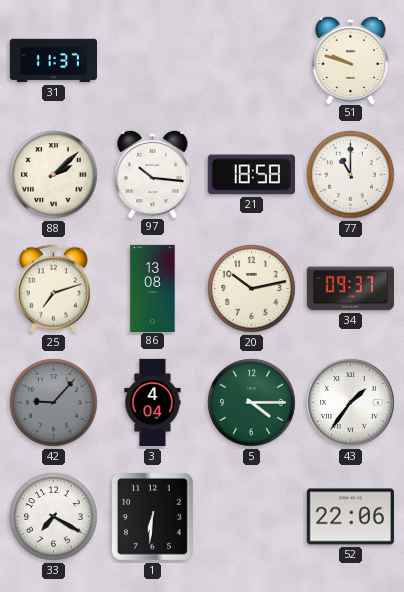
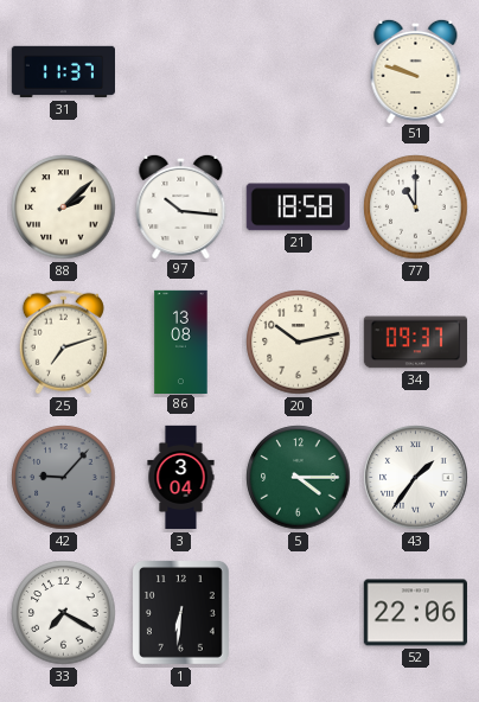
3: 4:04 -> 3:04
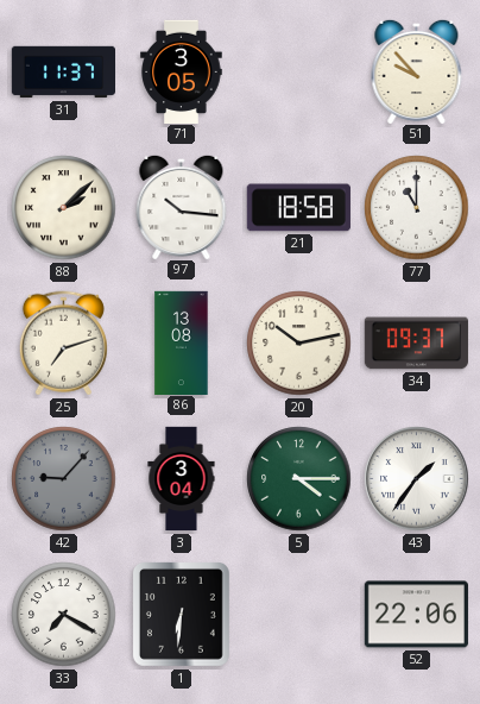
71: none -> 3:05
51: 9:48 -> 9:53
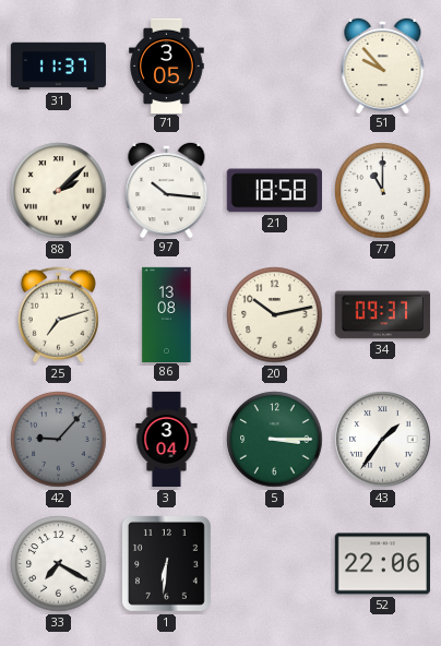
5: 4:15 -> 3:15
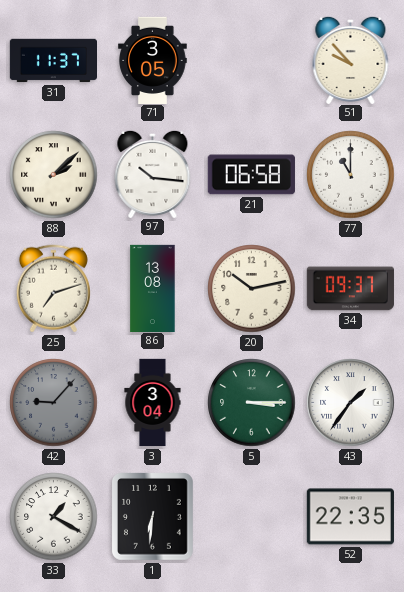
21: 18:58 -> 06:58
33: 7:20 -> 1:20
52: 22:06 -> 22:35
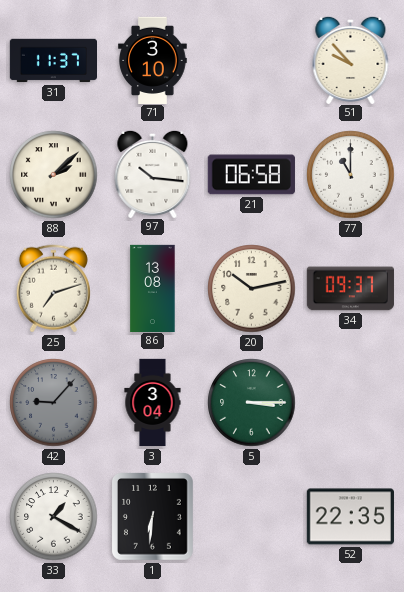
71: 3:05 -> 3:10
43: 1:36 -> none
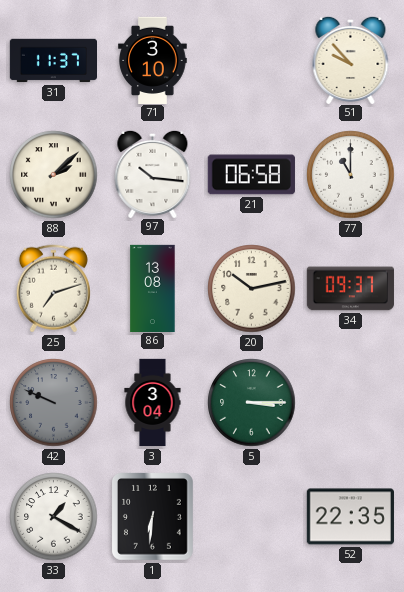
42: 9:07 -> 9:49
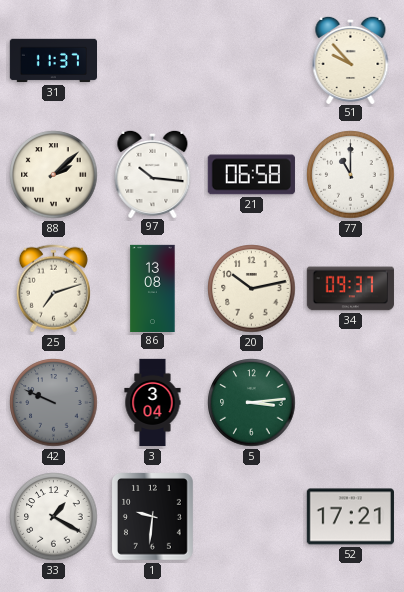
71: 3:10 -> none
5: 3:15 -> 3:14
1: 6:31 -> 9:31
52: 22:35 -> 17:21
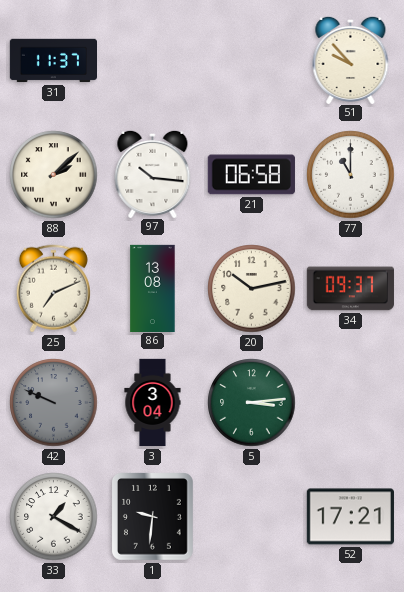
25: 7:12 -> 7:11
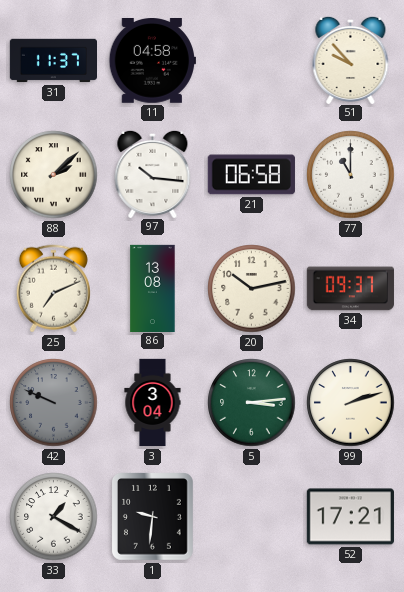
11: none -> 04:58
99: none -> 2:12
